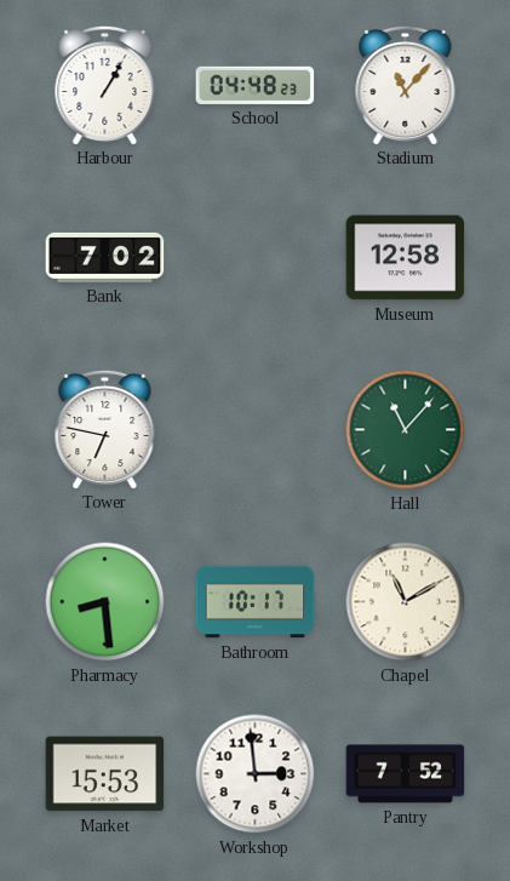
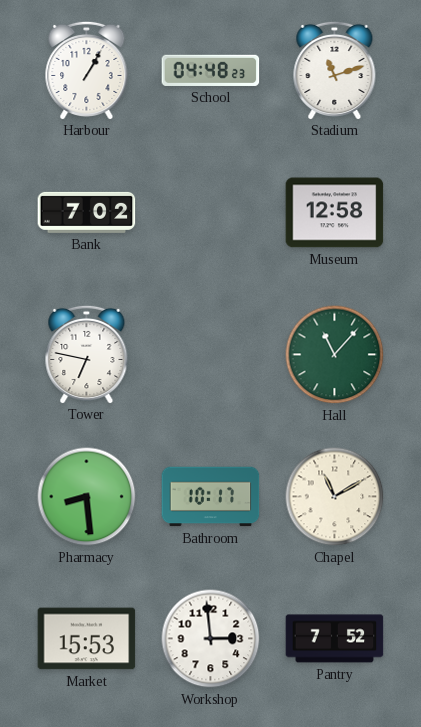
Stadium: 11:07 -> 11:12
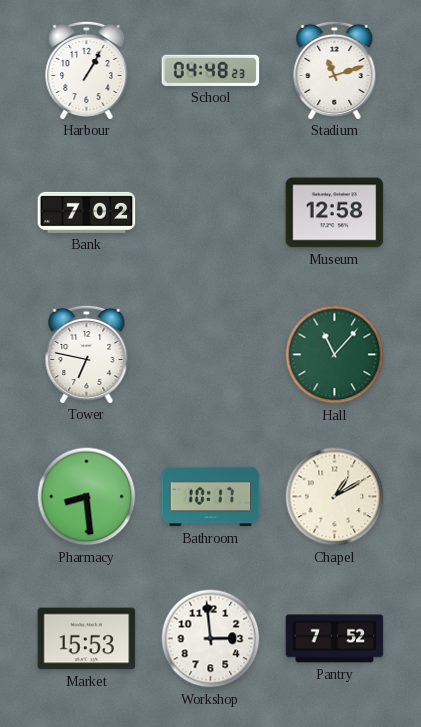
Chapel: 11:10 -> 1:10
